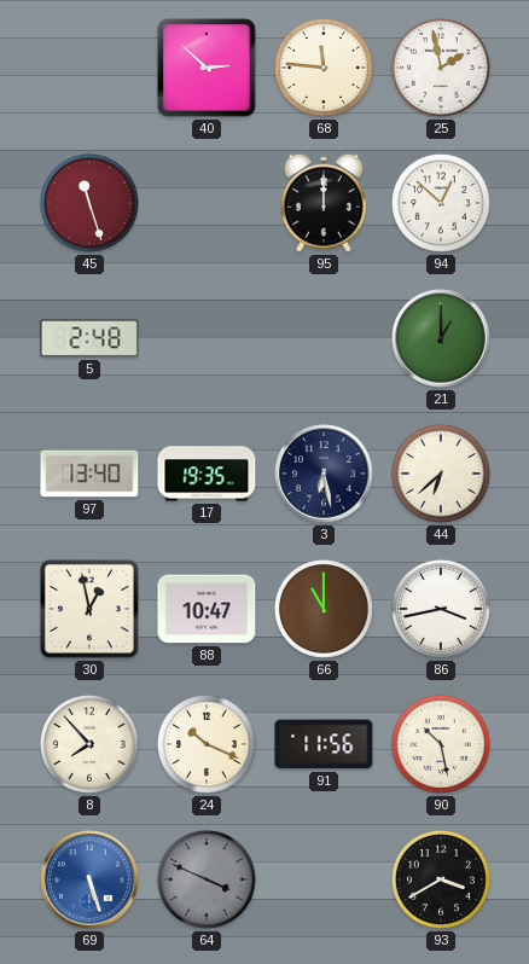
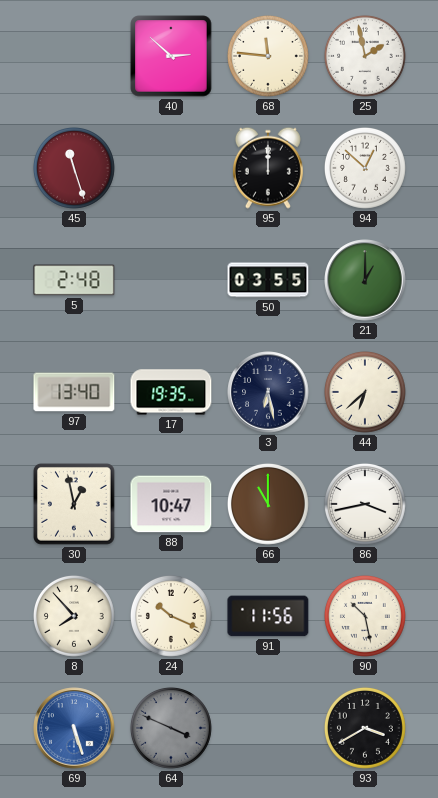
50: none -> 03:55
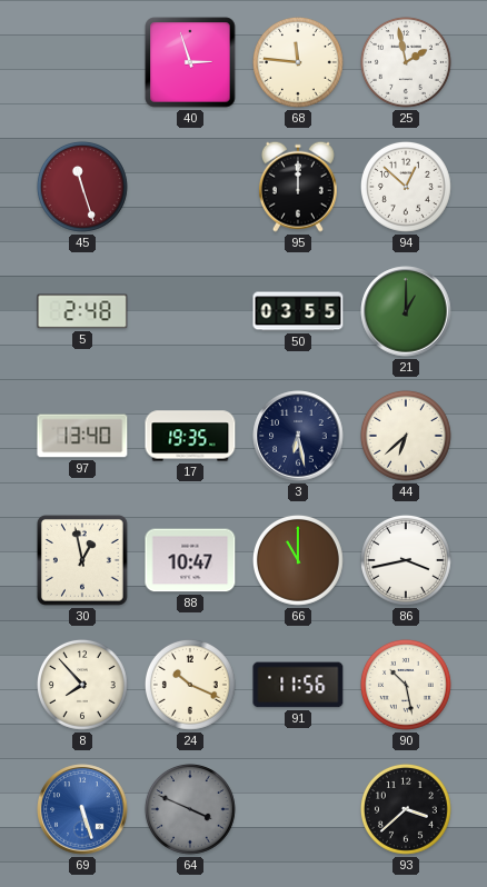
40: 2:52 -> 2:57
93: 3:40 -> 3:38
